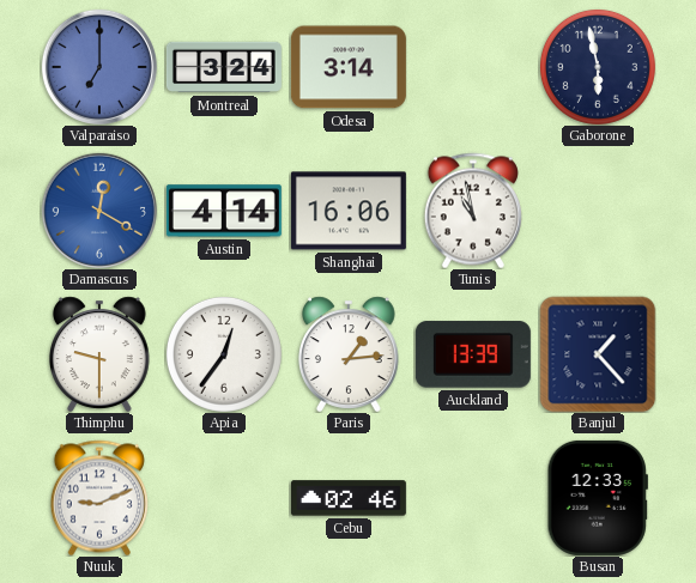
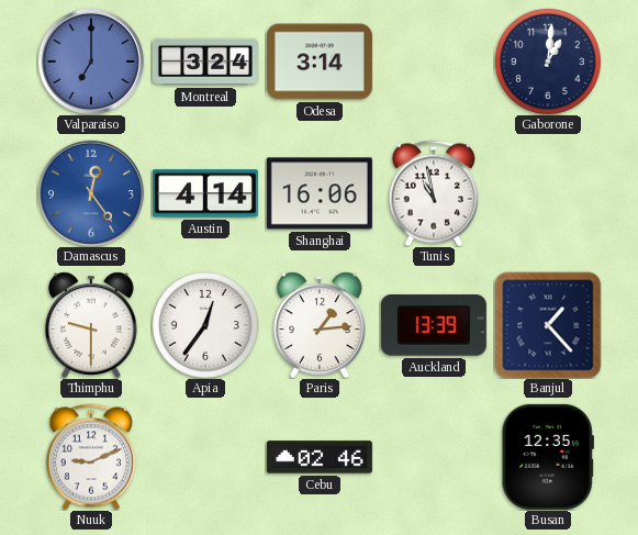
Gaborone: 5:58 -> 1:01
Damascus: 12:20 -> 12:24
Busan: 12:33 -> 12:35
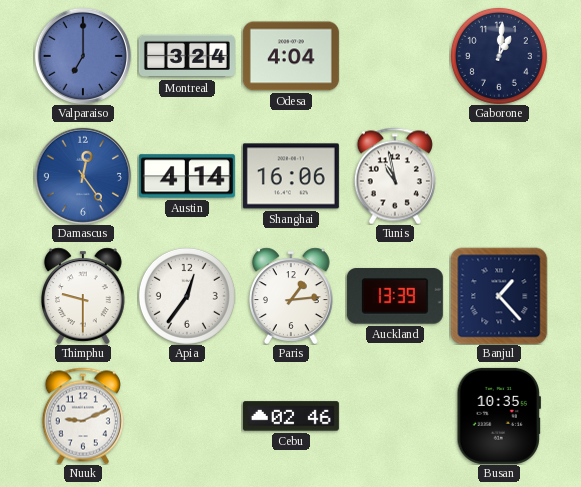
Odesa: 3:14 -> 4:04
Busan: 12:35 -> 10:35
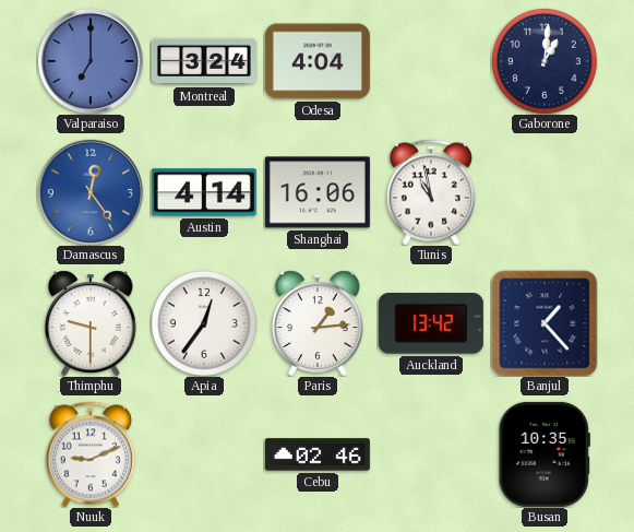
Auckland: 13:39 -> 13:42
